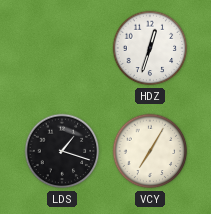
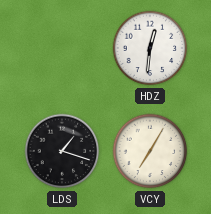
HDZ: 12:33 -> 12:31
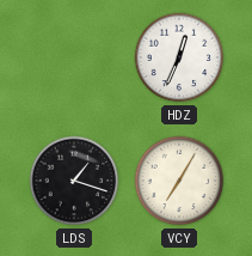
HDZ: 12:31 -> 12:34
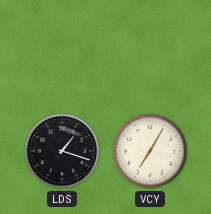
HDZ: 12:34 -> none
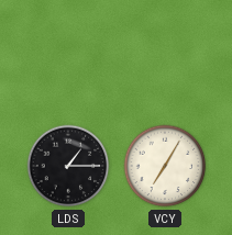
LDS: 1:18 -> 1:15
